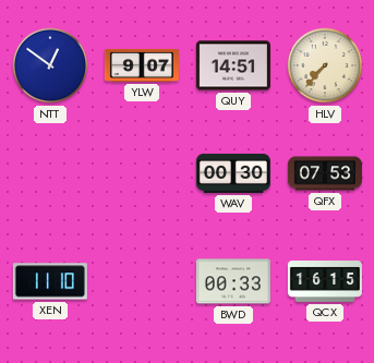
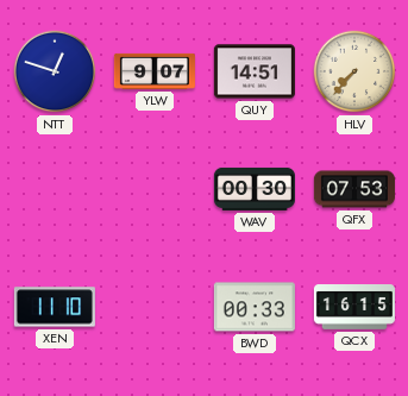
NTT: 12:51 -> 12:48
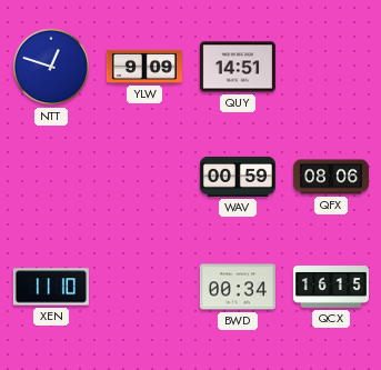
YLW: 9:07 -> 9:09
HLV: 7:37 -> none
WAV: 00:30 -> 00:59
QFX: 07:53 -> 08:06
BWD: 00:33 -> 00:34
